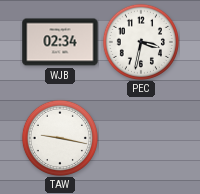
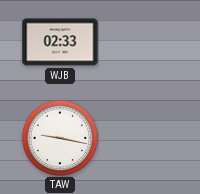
WJB: 02:34 -> 02:33
PEC: 3:32 -> none
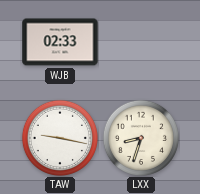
LXX: none -> 8:33
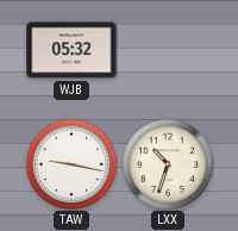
WJB: 02:33 -> 05:32
LXX: 8:33 -> 10:33
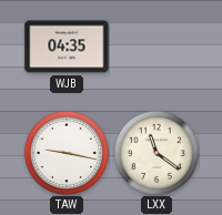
WJB: 05:32 -> 04:35
LXX: 10:33 -> 11:21
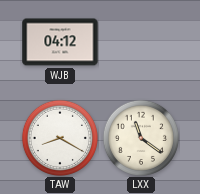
WJB: 04:35 -> 04:12
TAW: 9:17 -> 8:20
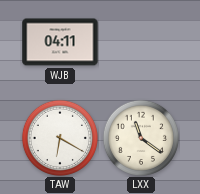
WJB: 04:12 -> 04:11
TAW: 8:20 -> 6:20
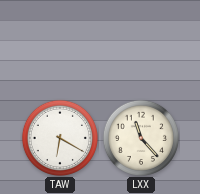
WJB: 04:11 -> none
LXX: 11:21 -> 11:23
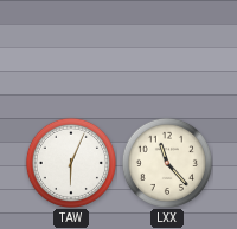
TAW: 6:20 -> 6:04
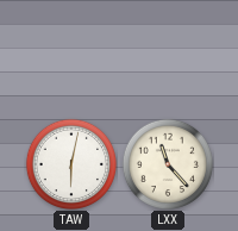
TAW: 6:04 -> 6:02
